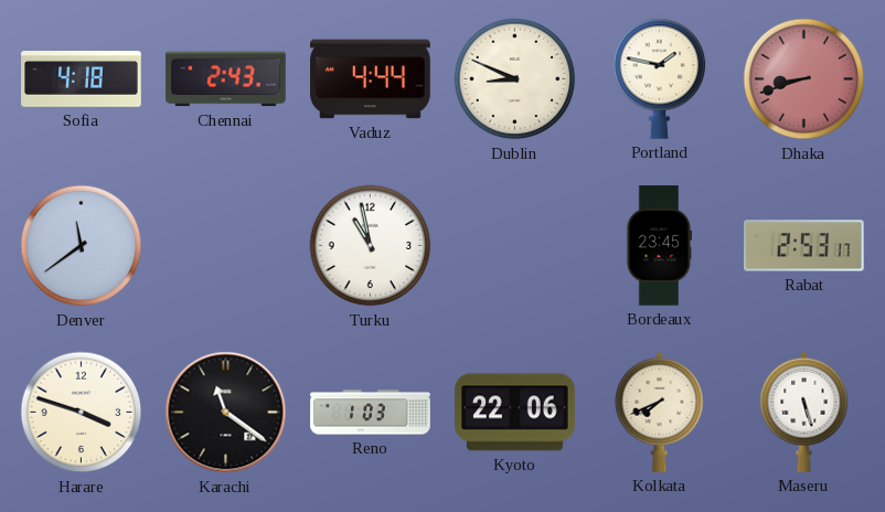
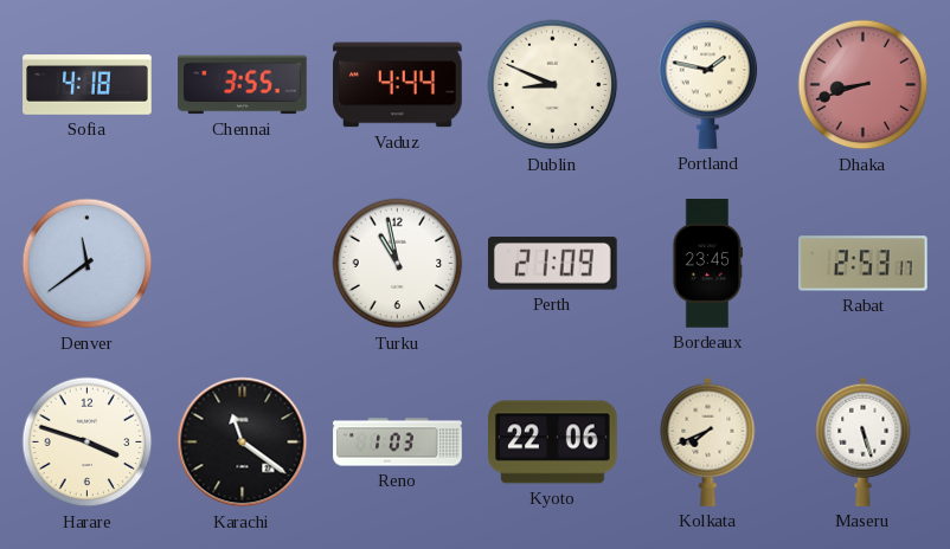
Chennai: 2:43 -> 3:55
Perth: none -> 21:09
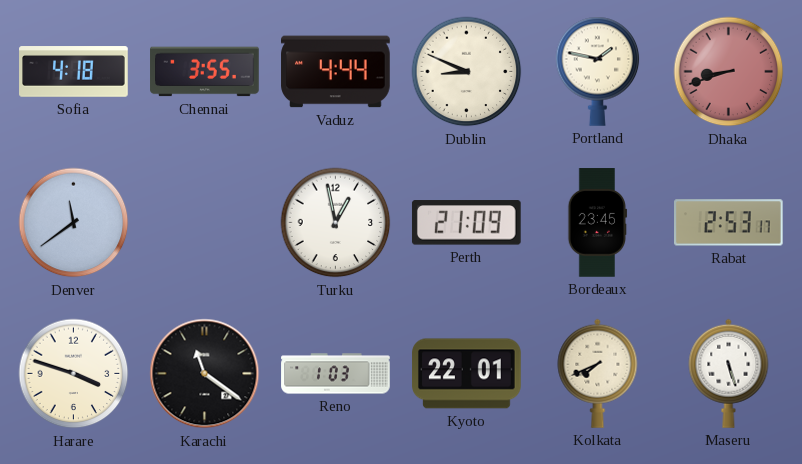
Turku: 10:58 -> 12:58
Kyoto: 22:06 -> 22:01
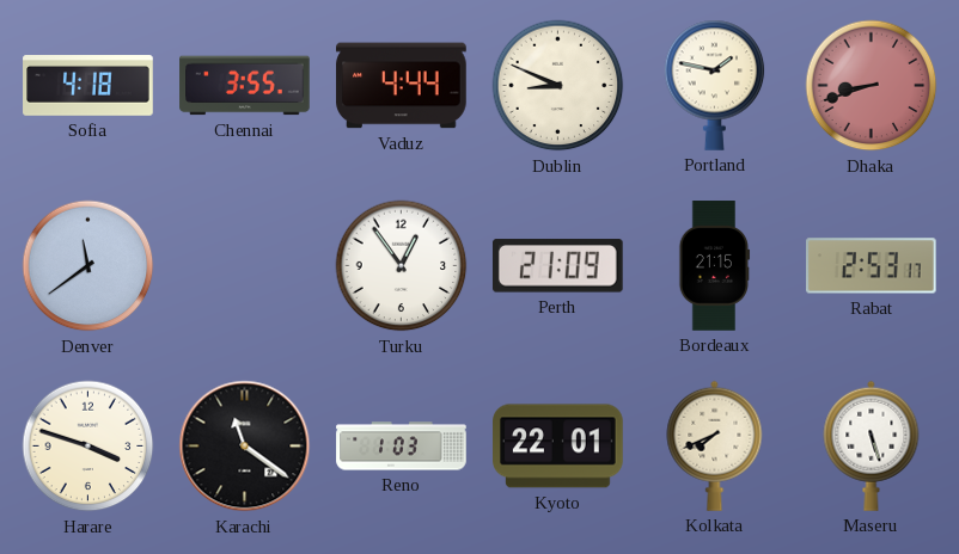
Turku: 12:58 -> 12:54
Bordeaux: 23:45 -> 21:15
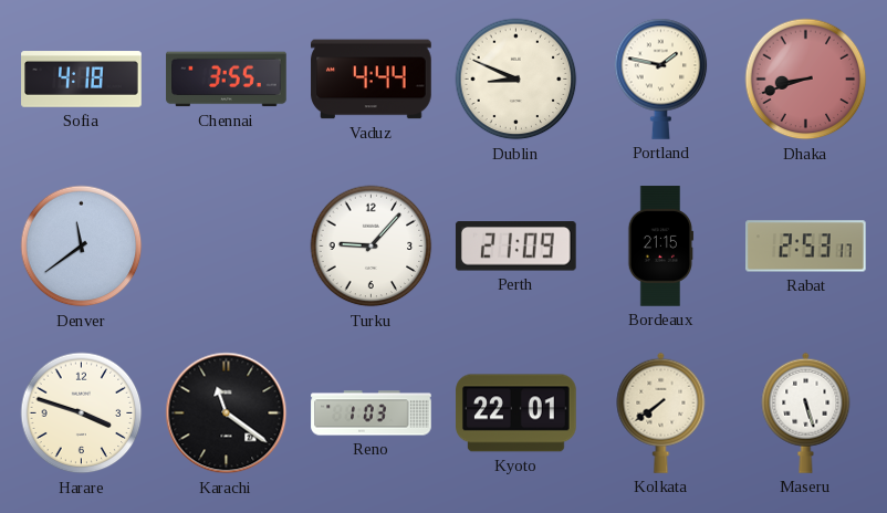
Turku: 12:54 -> 9:07
Kolkata: 7:41 -> 7:39
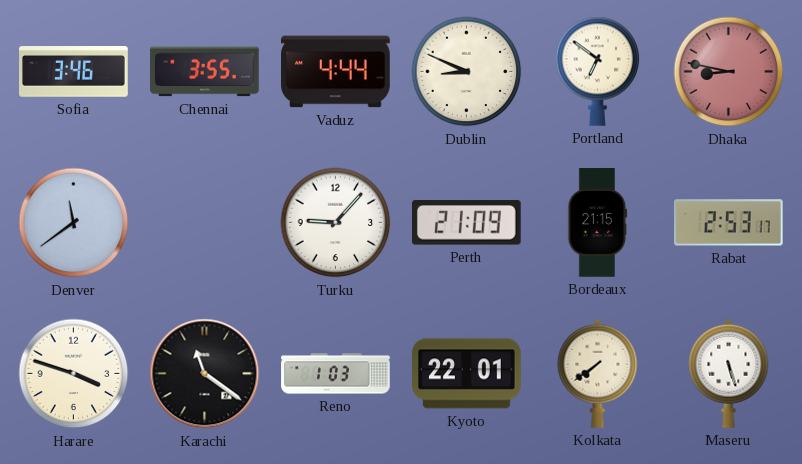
Sofia: 4:18 -> 3:46
Portland: 1:47 -> 6:51
Dhaka: 8:42 -> 8:47
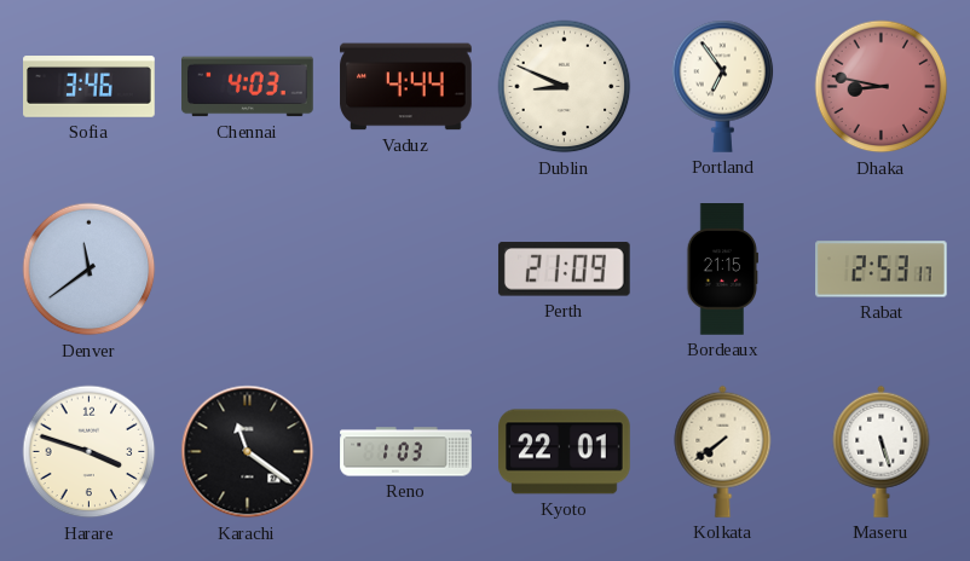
Chennai: 3:55 -> 4:03
Portland: 6:51 -> 6:54
Turku: 9:07 -> none
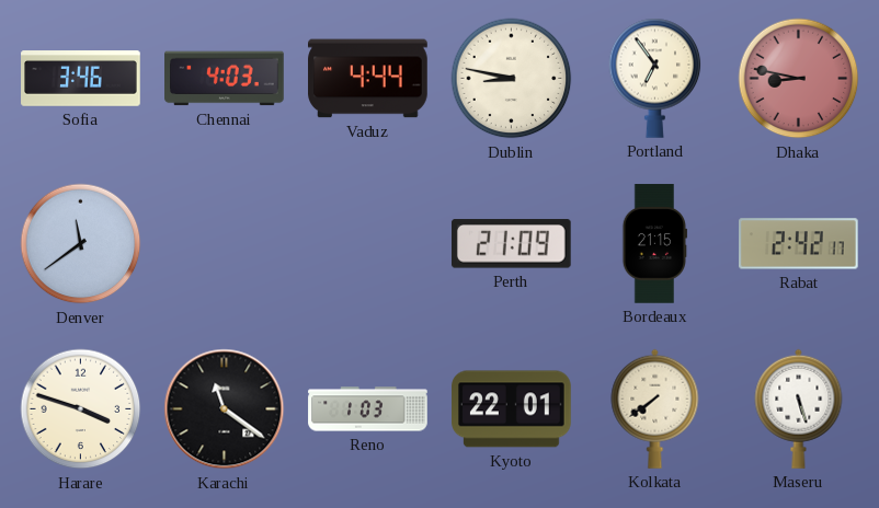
Dublin: 8:49 -> 8:47
Rabat: 2:53 -> 2:42
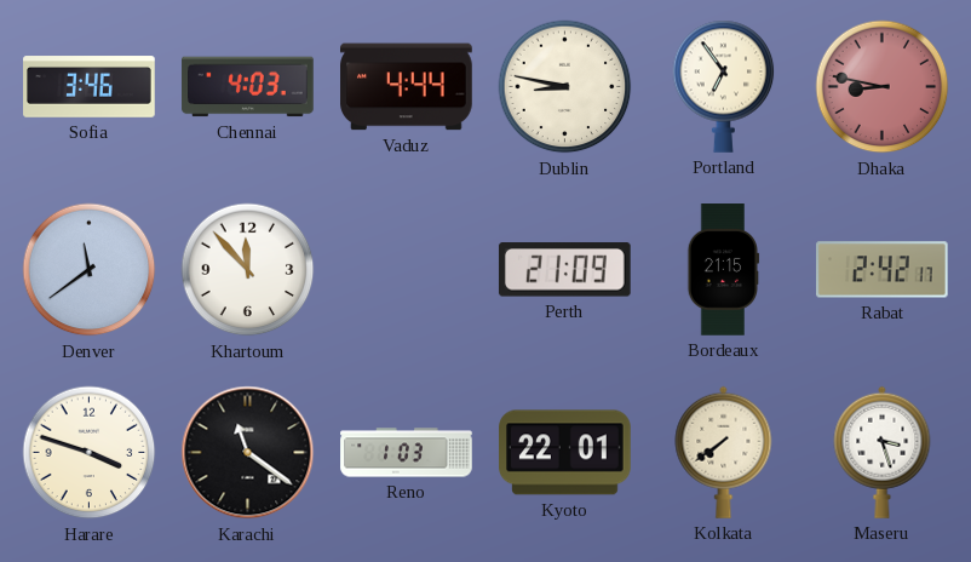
Khartoum: none -> 11:53
Maseru: 5:27 -> 3:27
